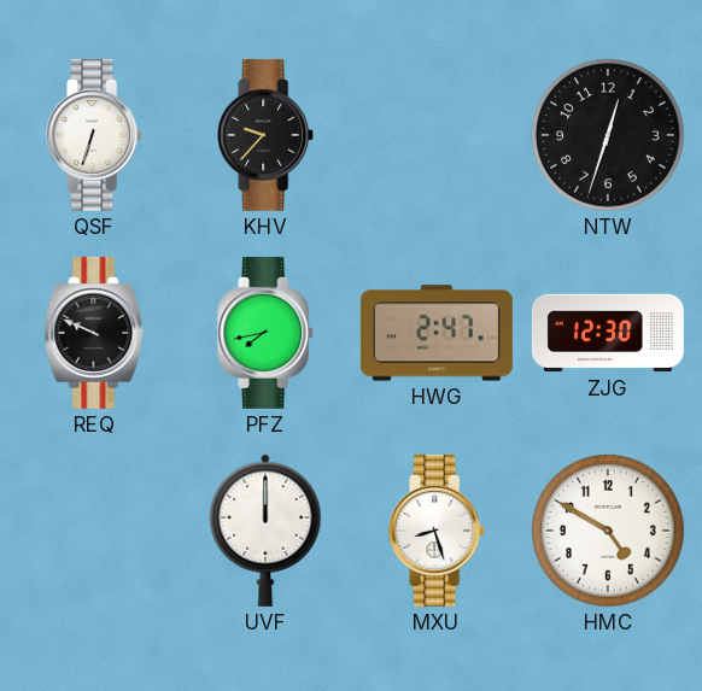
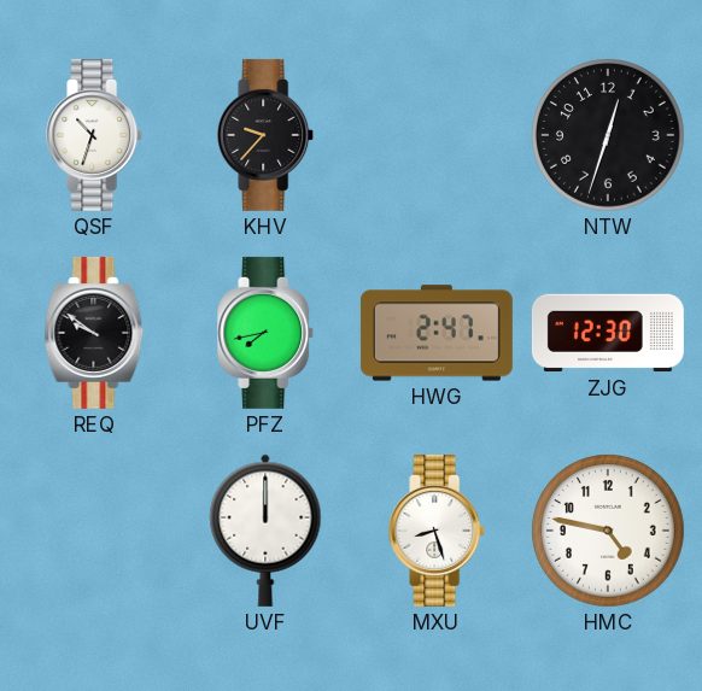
QSF: 6:33 -> 10:33
REQ: 9:49 -> 9:51
HMC: 4:50 -> 4:47
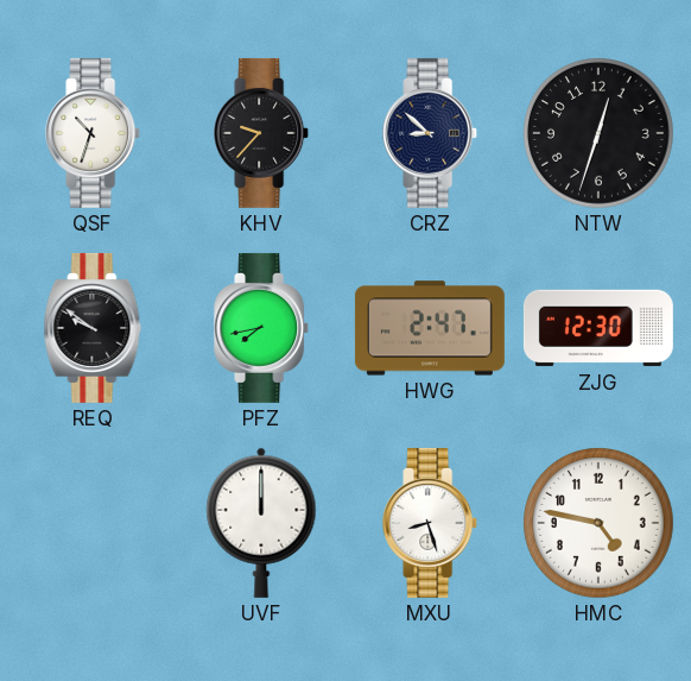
CRZ: none -> 8:52
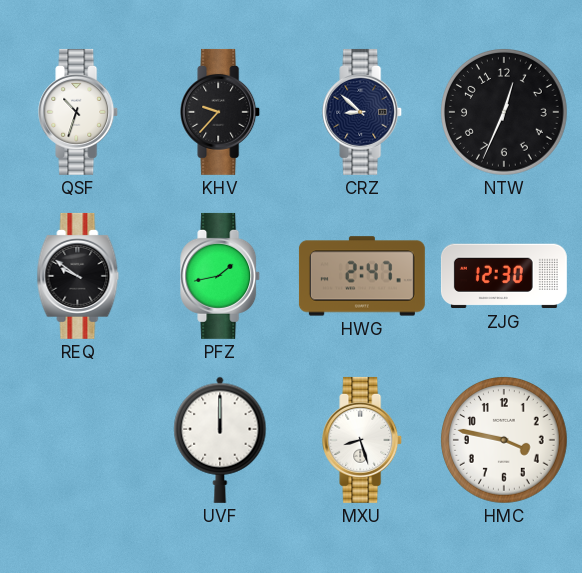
NTW: 12:33 -> 12:34
PFZ: 7:43 -> 1:43
HMC: 4:47 -> 3:47
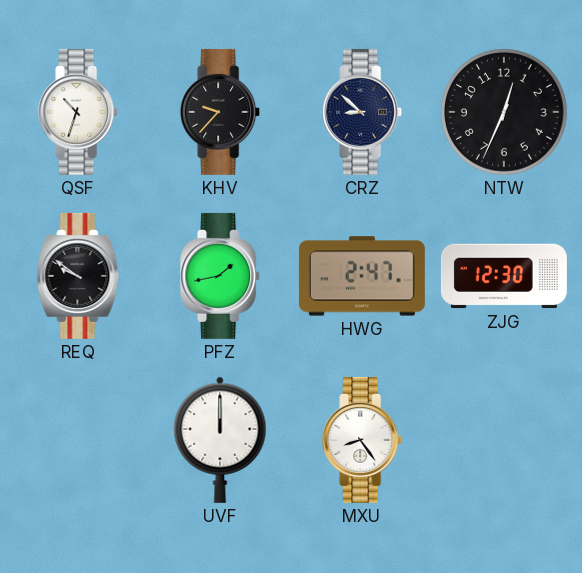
MXU: 8:27 -> 8:24
HMC: 3:47 -> none
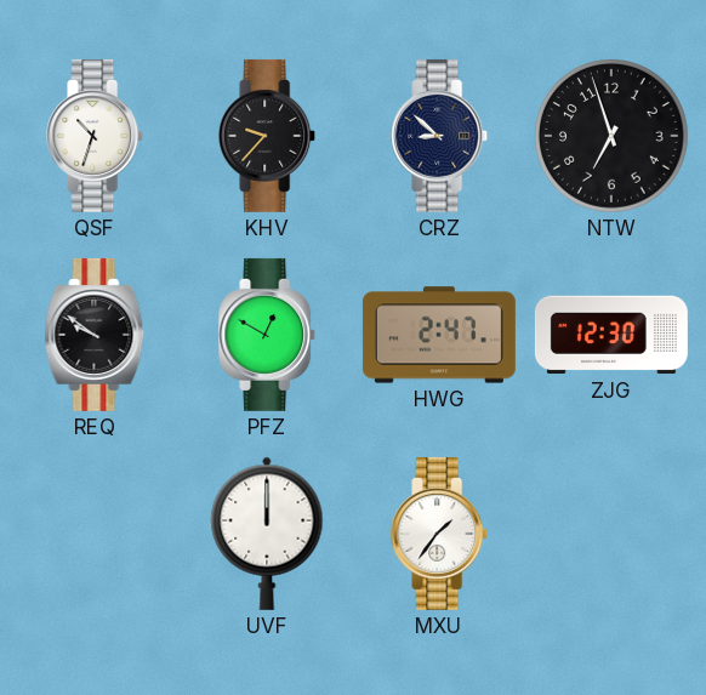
NTW: 12:34 -> 6:57
PFZ: 1:43 -> 12:50
MXU: 8:24 -> 1:36
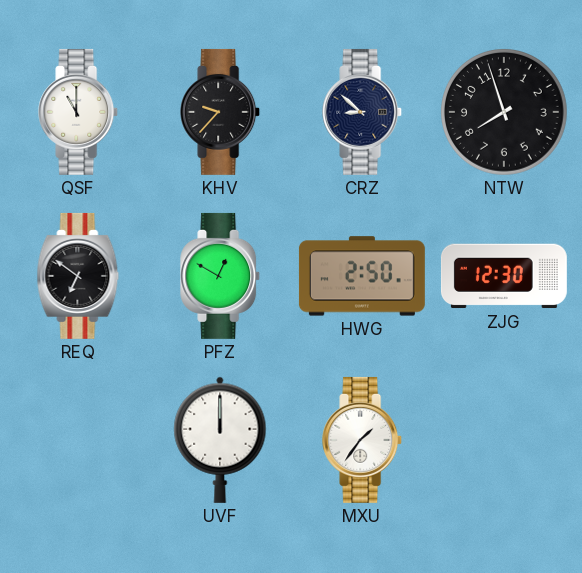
QSF: 10:33 -> 11:00
NTW: 6:57 -> 7:57
REQ: 9:51 -> 6:51
HWG: 2:47 -> 2:50
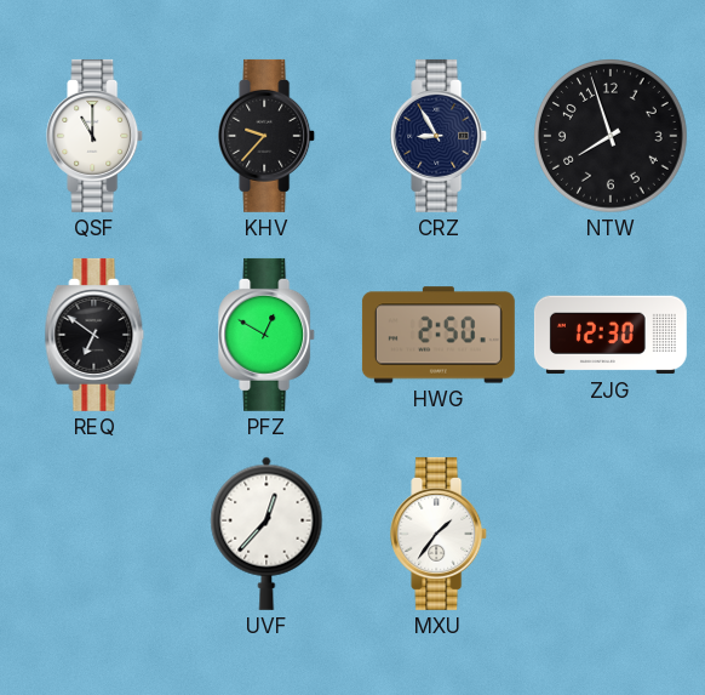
CRZ: 8:52 -> 8:55
UVF: 12:00 -> 12:37
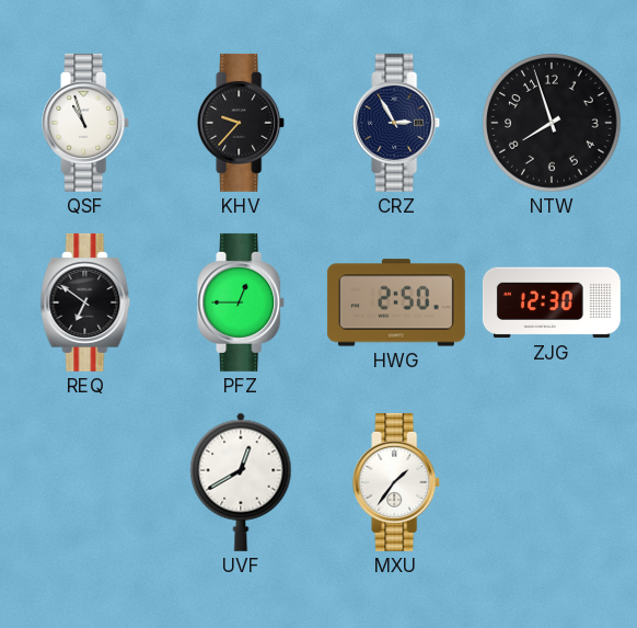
QSF: 11:00 -> 10:57
CRZ: 8:55 -> 2:55
PFZ: 12:50 -> 12:45
UVF: 12:37 -> 12:40
